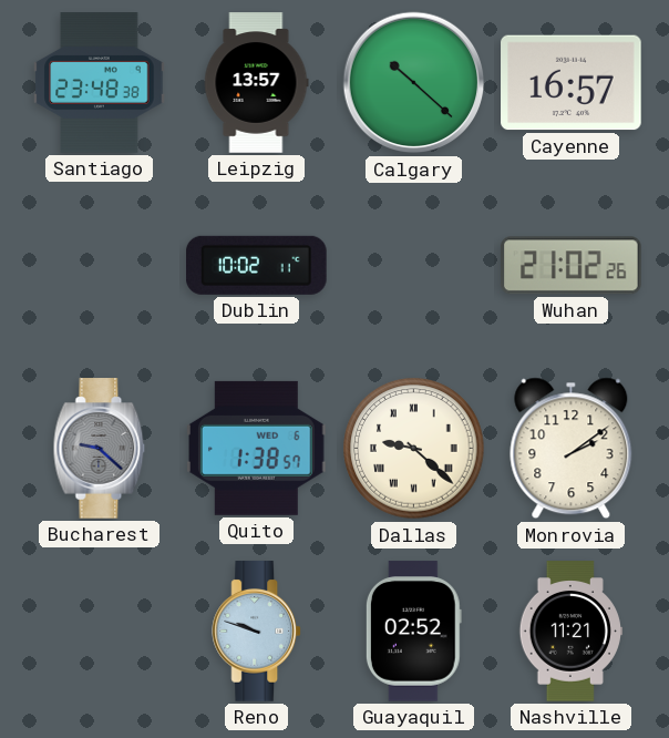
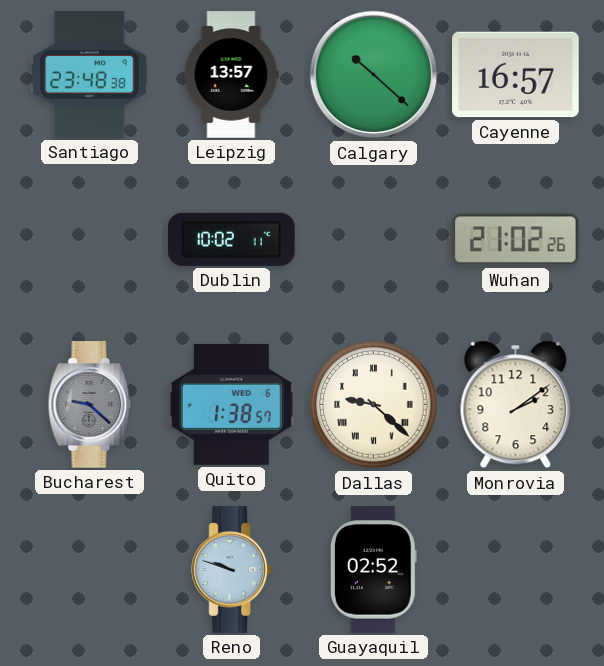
Nashville: 11:21 -> none
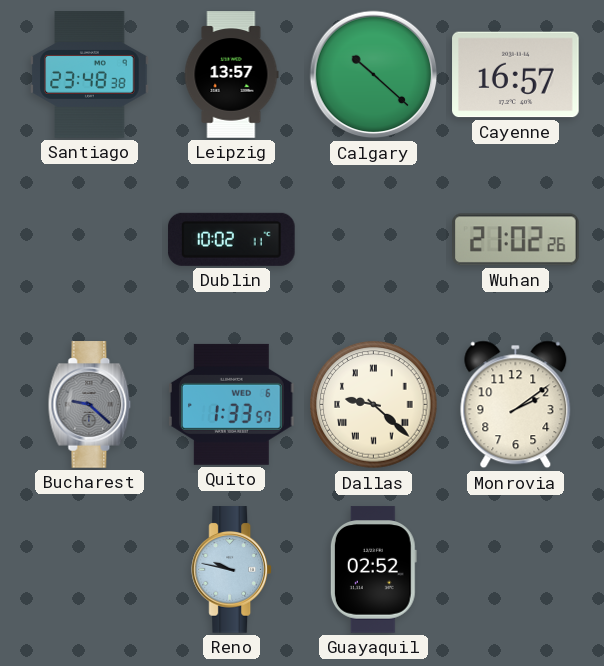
Quito: 1:38 -> 1:33
Reno: 9:48 -> 9:47
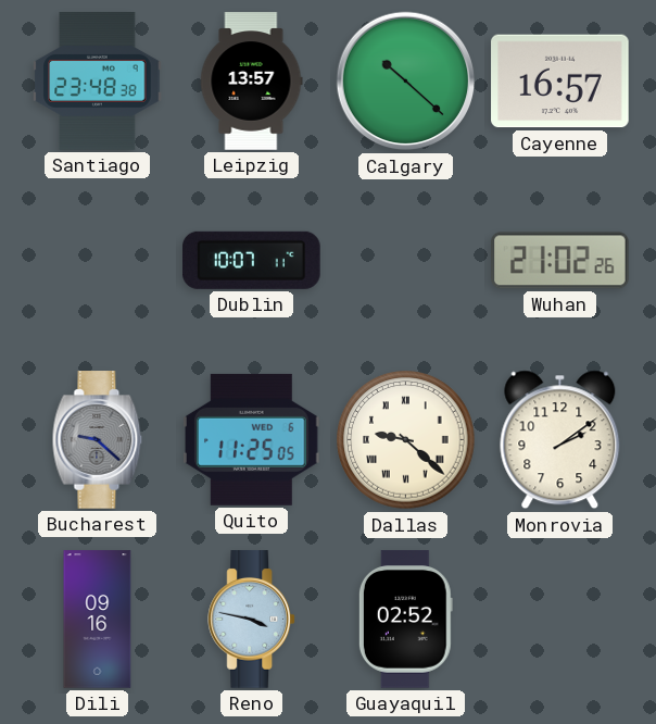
Dublin: 10:02 -> 10:07
Quito: 1:33 -> 11:25
Dili: none -> 09:16
Reno: 9:47 -> 3:47
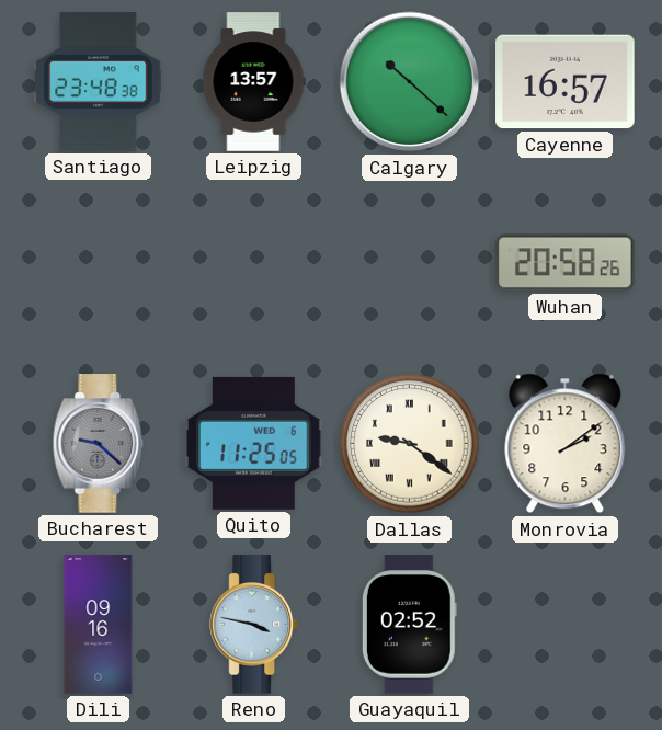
Dublin: 10:07 -> none
Wuhan: 21:02 -> 20:58
Dallas: 9:22 -> 9:21
